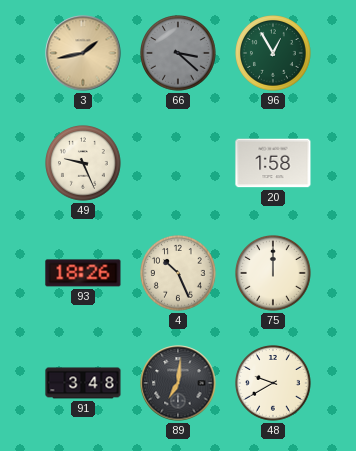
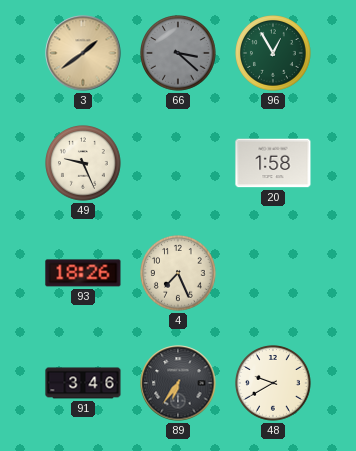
3: 1:43 -> 1:39
4: 10:26 -> 7:26
75: 12:00 -> none
91: 3:48 -> 3:46
89: 7:01 -> 6:36
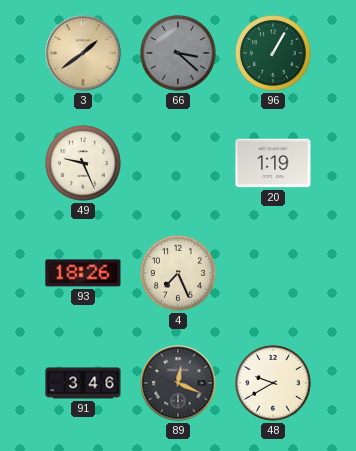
96: 12:55 -> 1:05
20: 1:58 -> 1:19
89: 6:36 -> 12:19
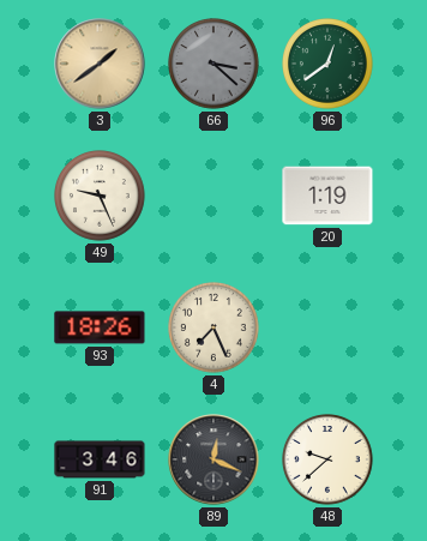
96: 1:05 -> 12:39
48: 9:40 -> 9:38
